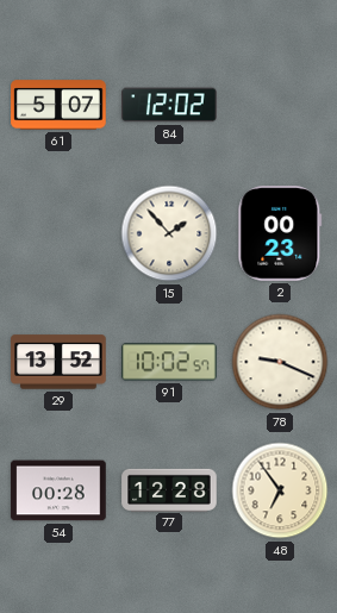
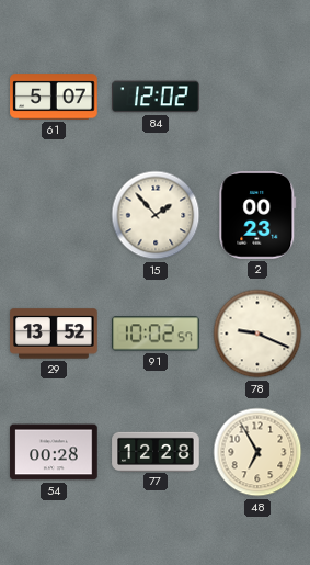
48: 6:54 -> 6:55
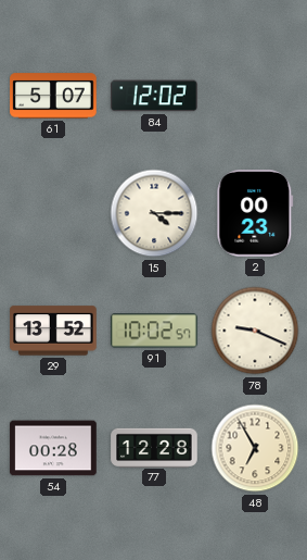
15: 1:53 -> 4:15
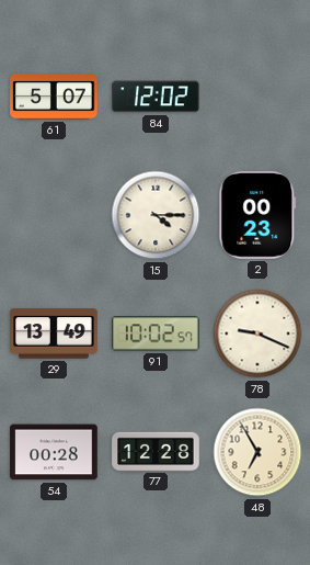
29: 13:52 -> 13:49
